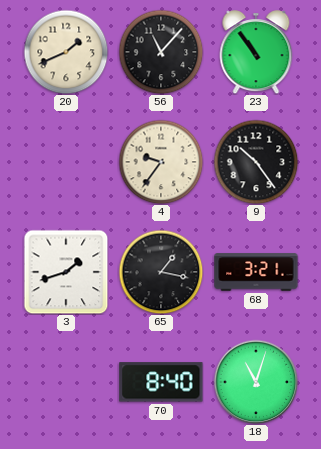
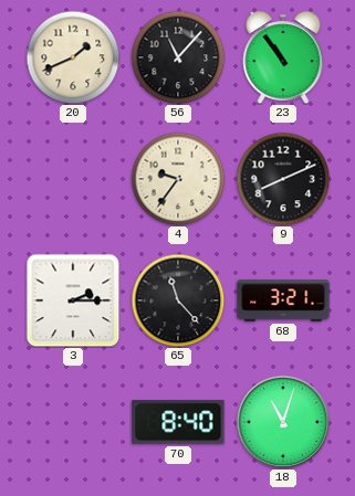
9: 10:24 -> 8:11
3: 1:42 -> 2:15
65: 1:17 -> 11:23
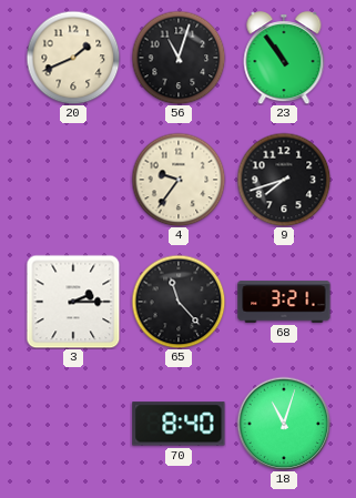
56: 11:07 -> 11:03
9: 8:11 -> 7:42
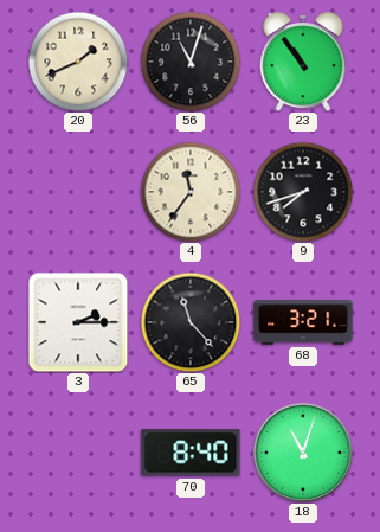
4: 9:36 -> 11:36
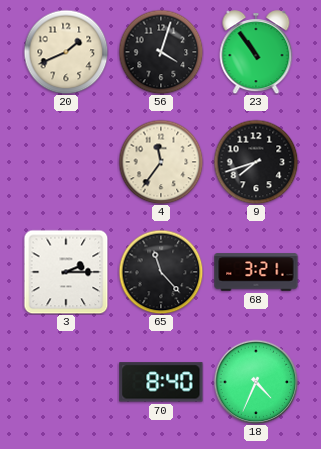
56: 11:03 -> 4:03
18: 11:03 -> 4:34
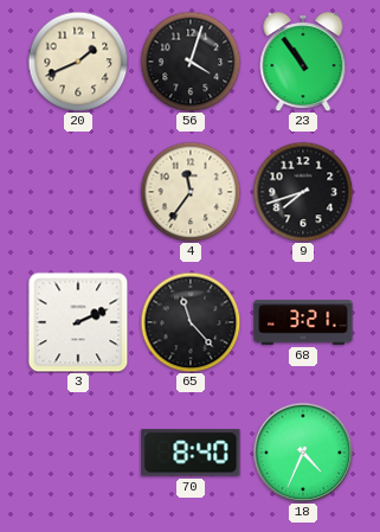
3: 2:15 -> 2:11
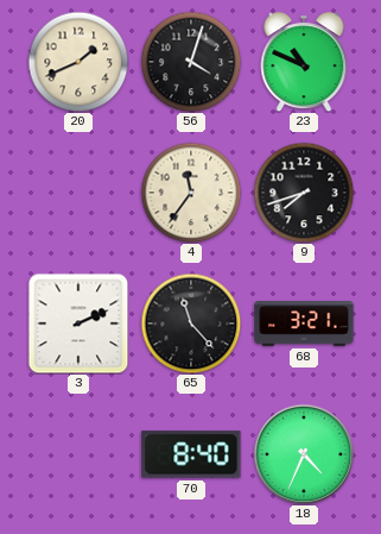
23: 10:54 -> 10:49
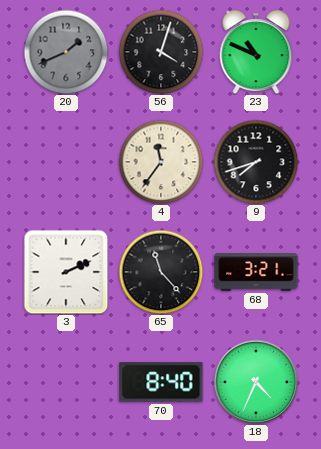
20 dial: cream -> grey
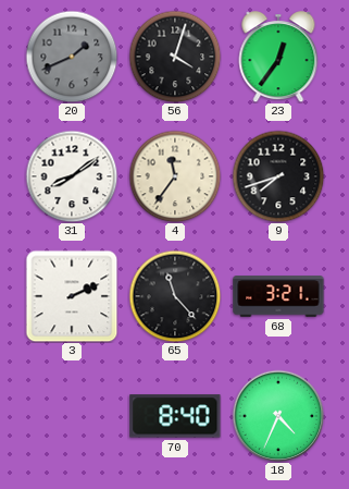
23: 10:49 -> 12:36
31: none -> 8:09
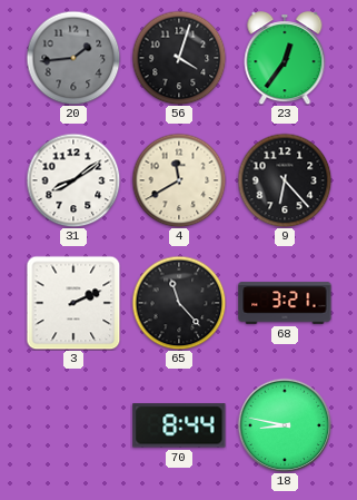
20: 1:41 -> 1:44
4: 11:36 -> 11:40
9: 7:42 -> 6:23
70: 8:40 -> 8:44
18: 4:34 -> 8:47
